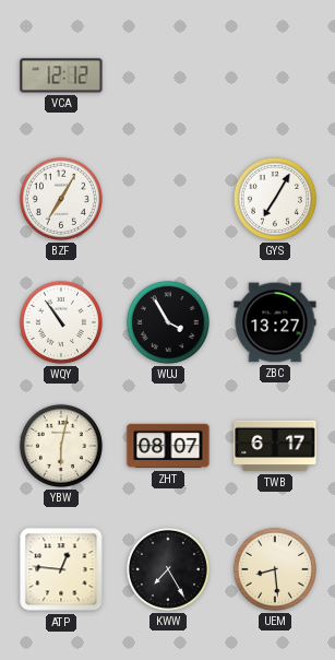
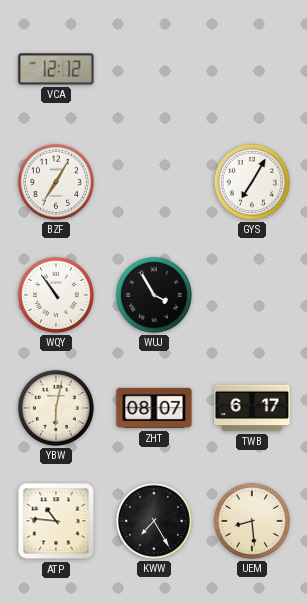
ZBC: 13:27 -> none
ATP: 12:46 -> 10:46
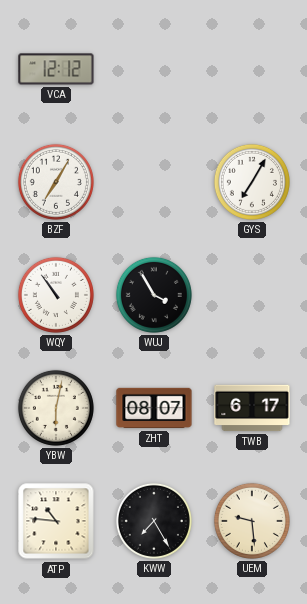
UEM: 8:29 -> 9:29
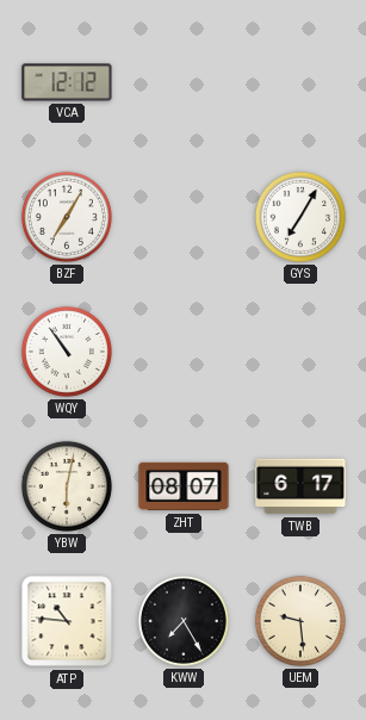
WUJ: 3:55 -> none
